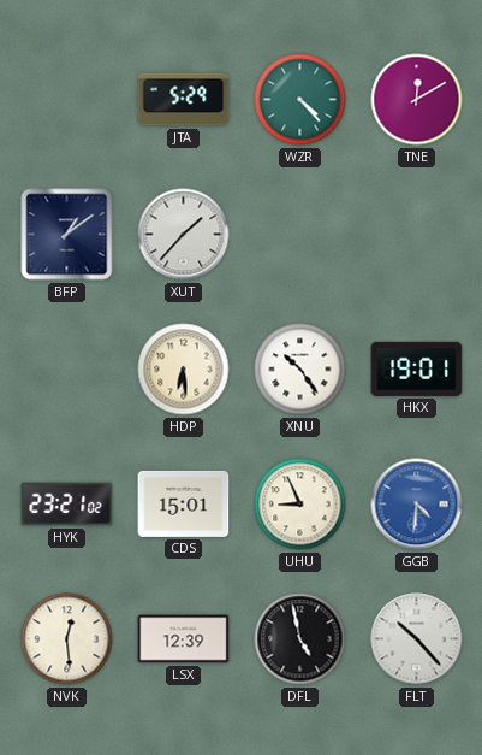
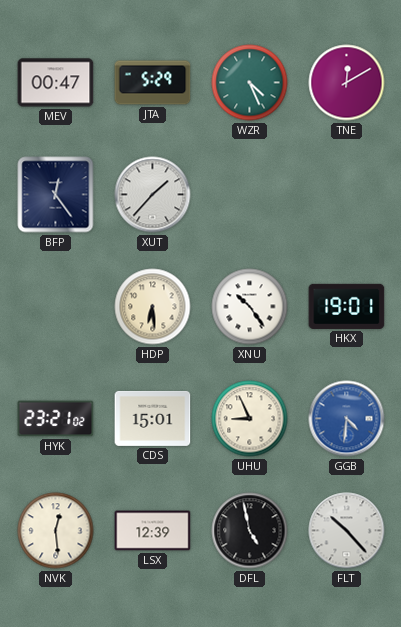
MEV: none -> 00:47
WZR: 4:23 -> 4:26
BFP: 1:09 -> 12:24
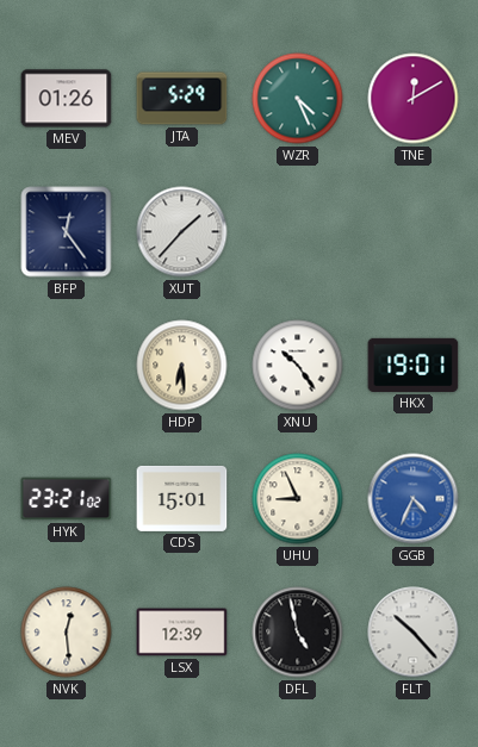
MEV: 00:47 -> 01:26
GGB: 4:31 -> 4:34
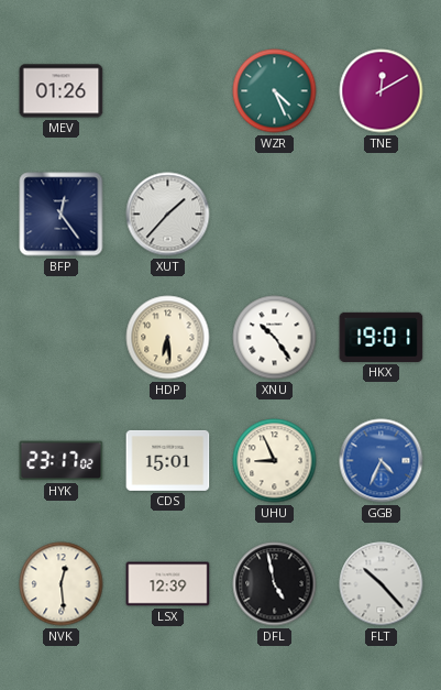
JTA: 5:29 -> none
HYK: 23:21 -> 23:17
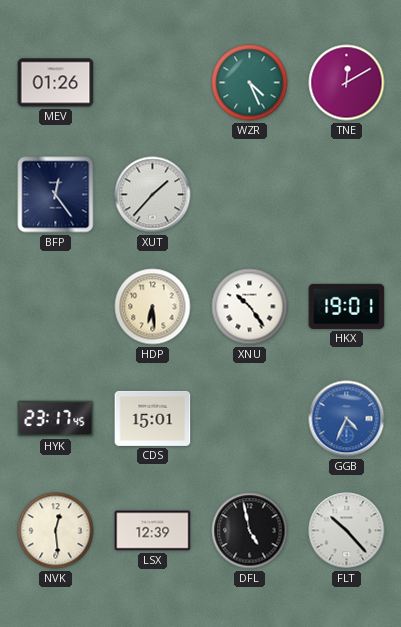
HYK: 23:17:02 -> 23:17:45
UHU: 8:56 -> none
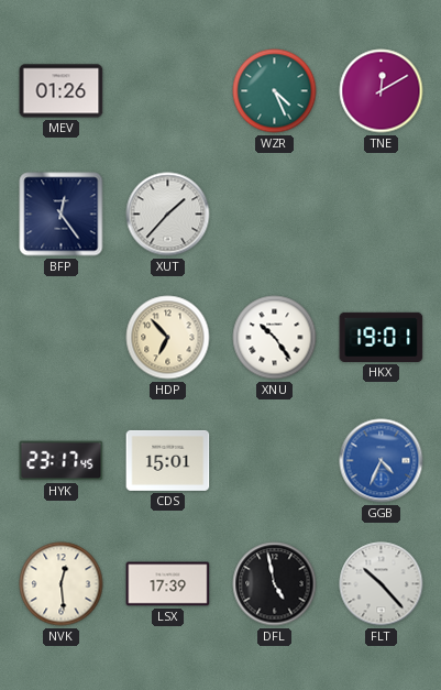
HDP: 6:29 -> 6:53
LSX: 12:39 -> 17:39
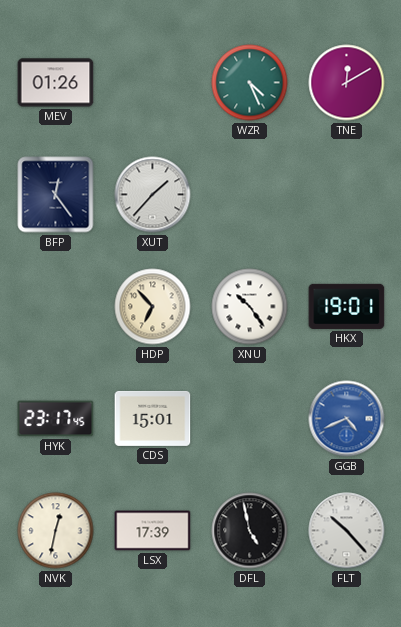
GGB: 4:34 -> 4:41
NVK: 12:29 -> 12:32
